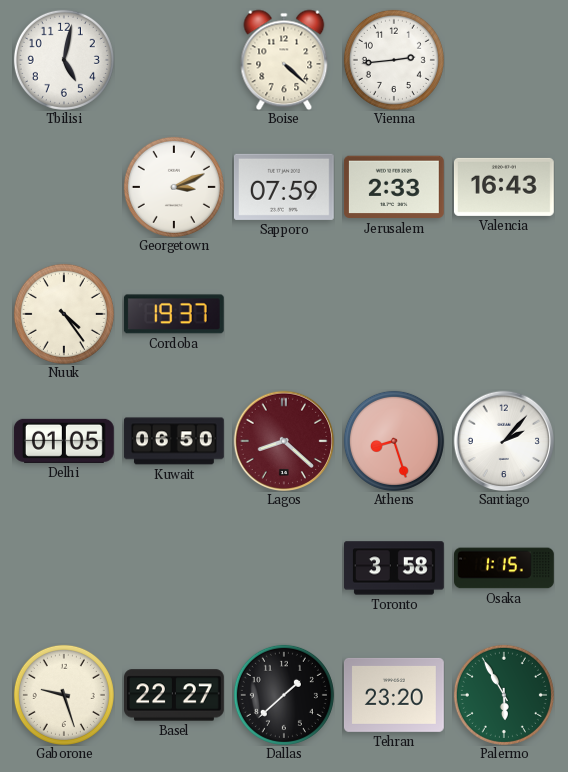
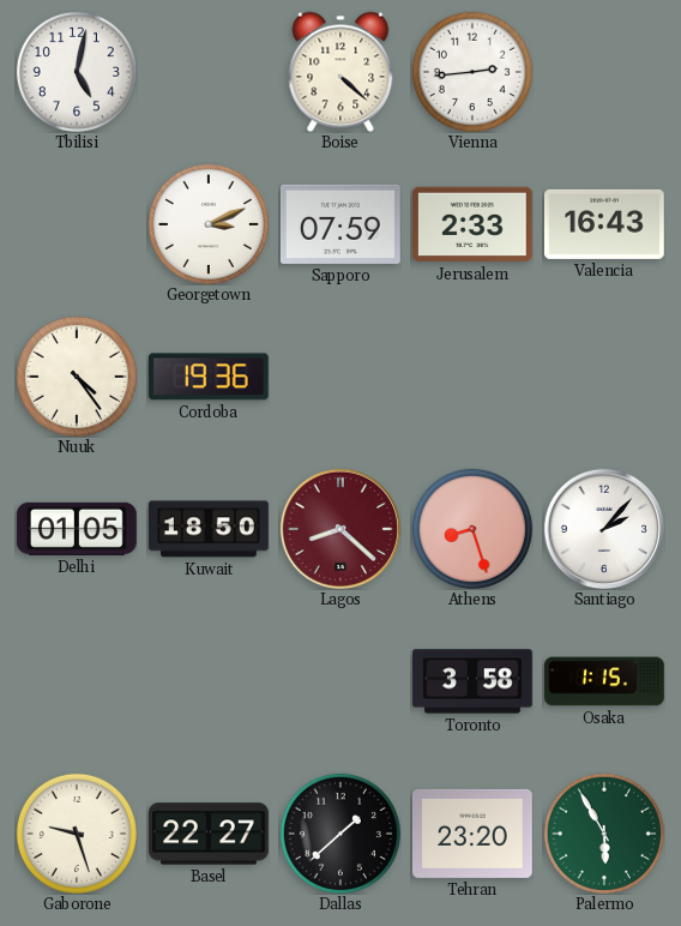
Cordoba: 19:37 -> 19:36
Kuwait: 06:50 -> 18:50
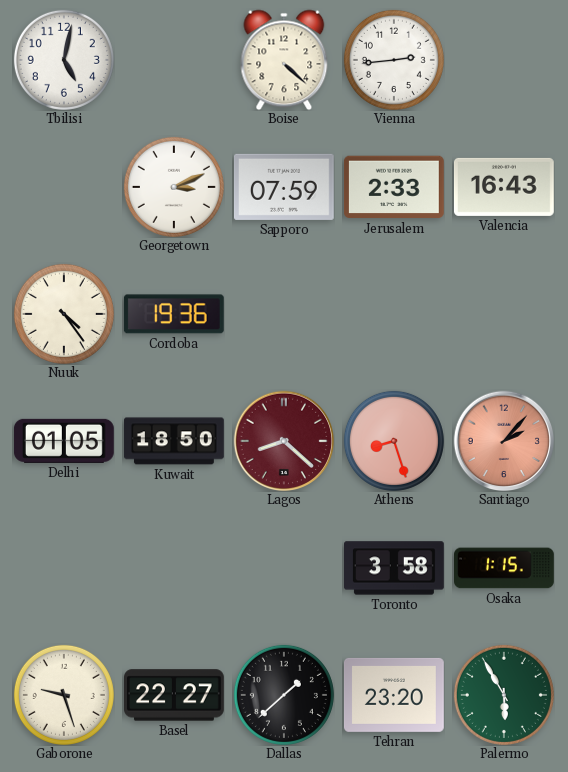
Santiago dial: white -> salmon
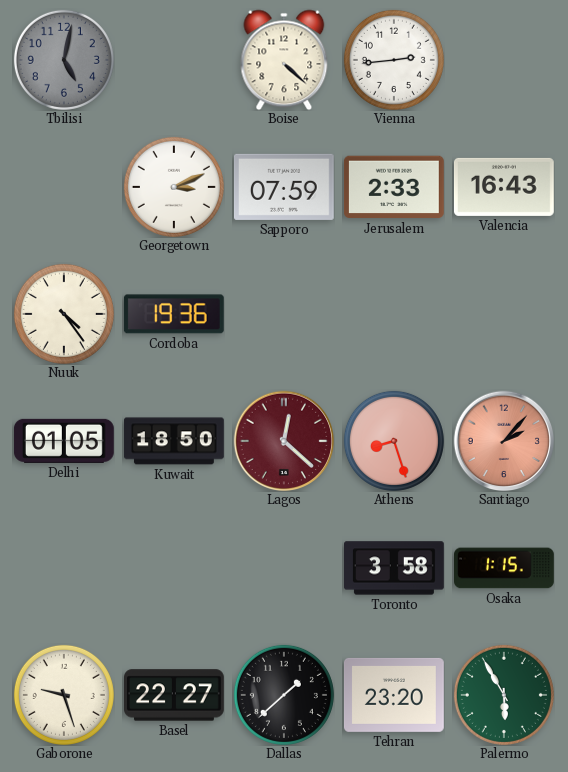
Tbilisi dial: white -> grey
Lagos: 8:22 -> 12:22
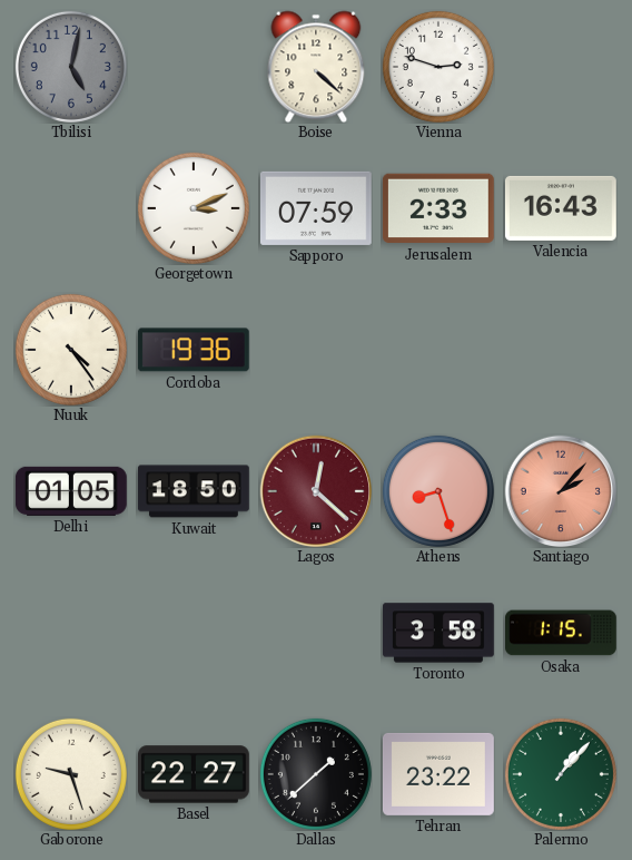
Vienna: 2:44 -> 2:48
Tehran: 23:20 -> 23:22
Palermo: 5:55 -> 1:07
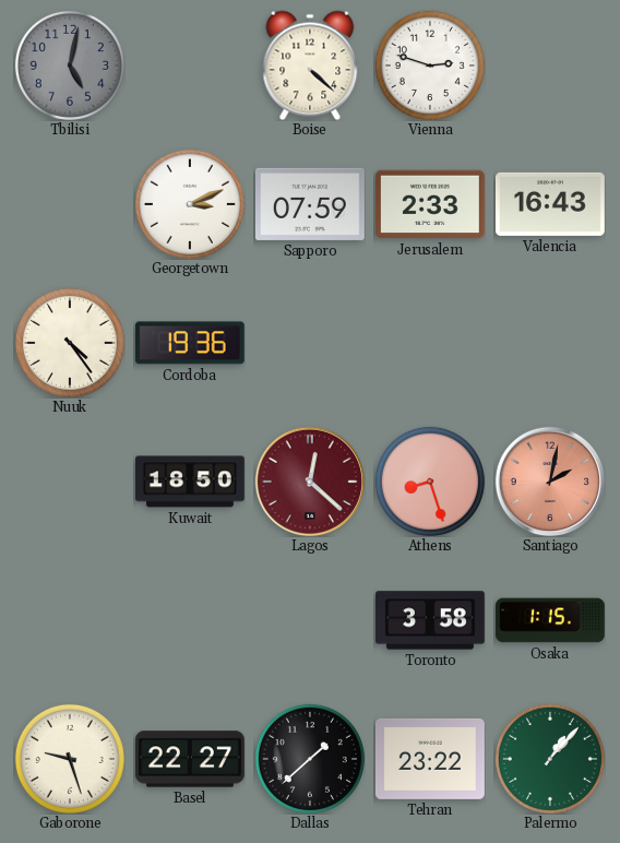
Delhi: 01:05 -> none
Santiago: 2:07 -> 2:02
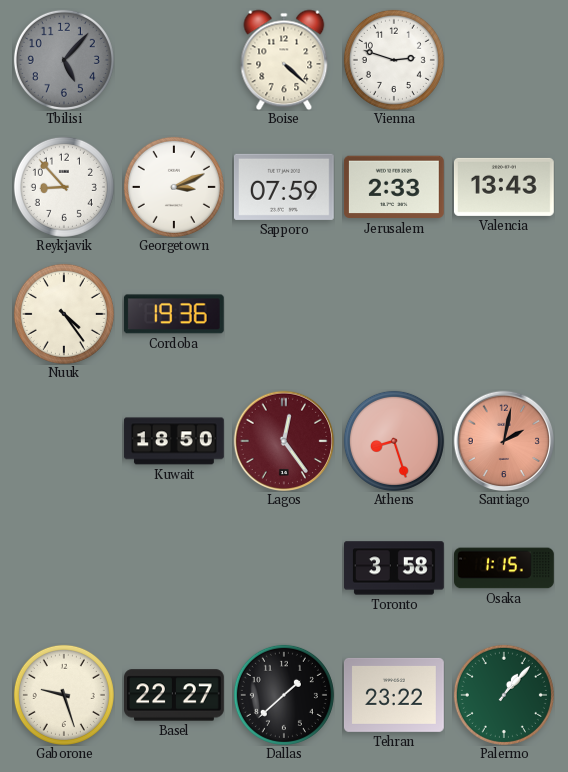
Tbilisi: 5:02 -> 5:07
Reykjavik: none -> 8:53
Valencia: 16:43 -> 13:43
Lagos: 12:22 -> 12:24
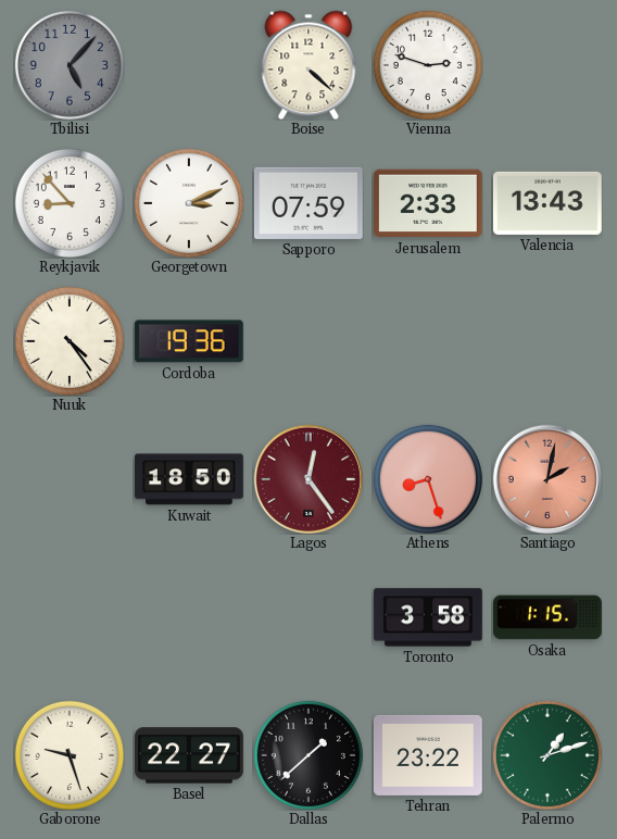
Palermo: 1:07 -> 1:12
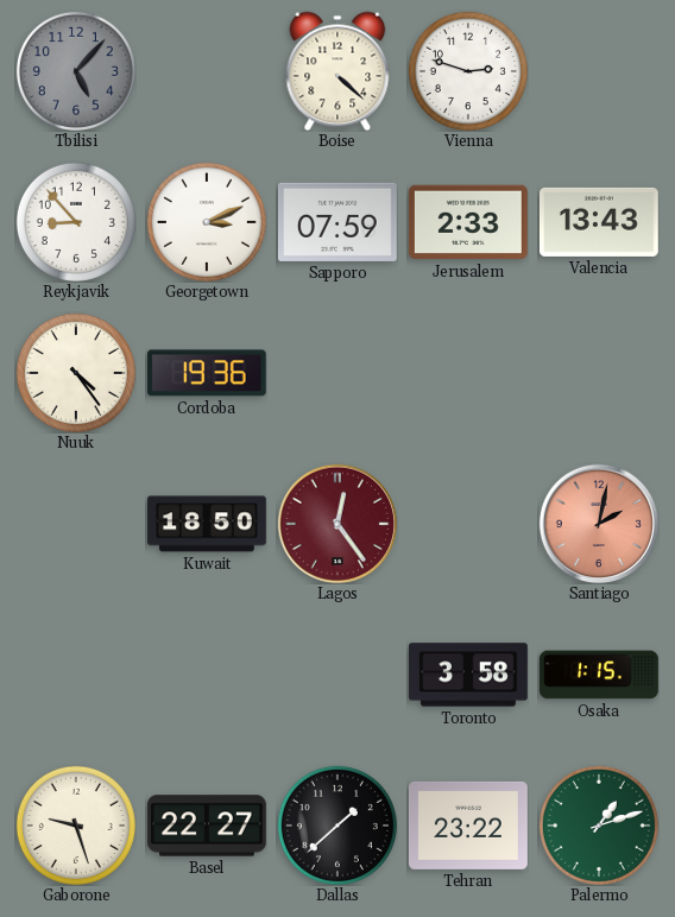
Athens: 8:27 -> none
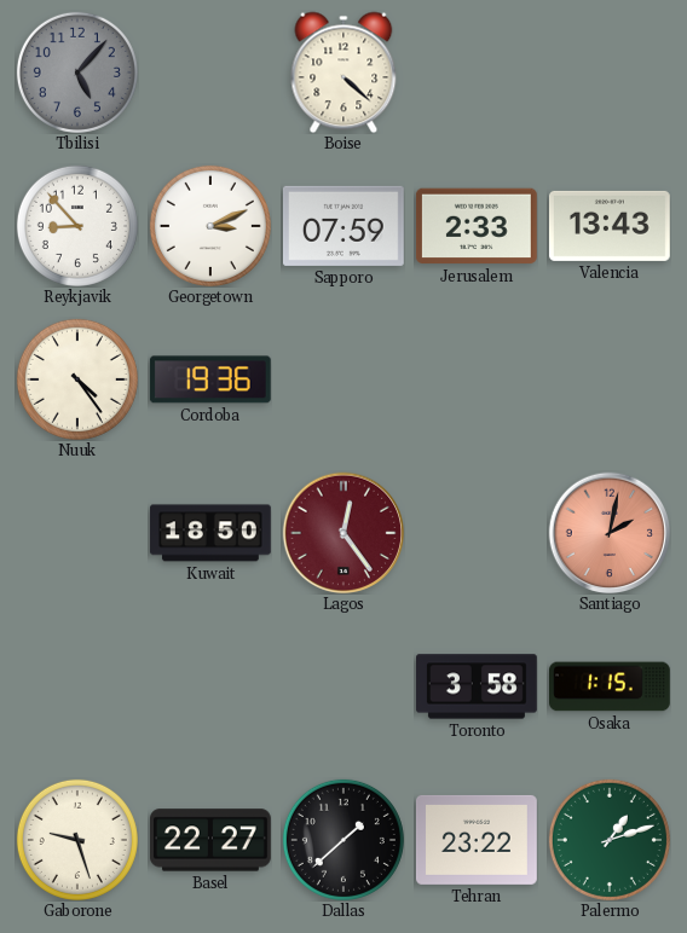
Vienna: 2:48 -> none
